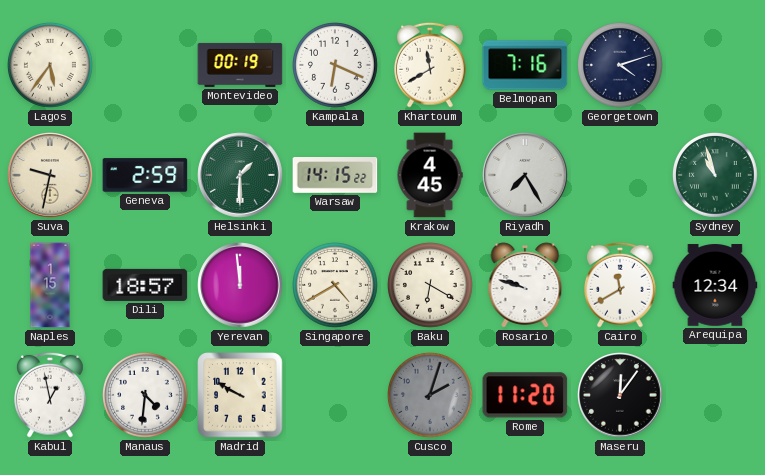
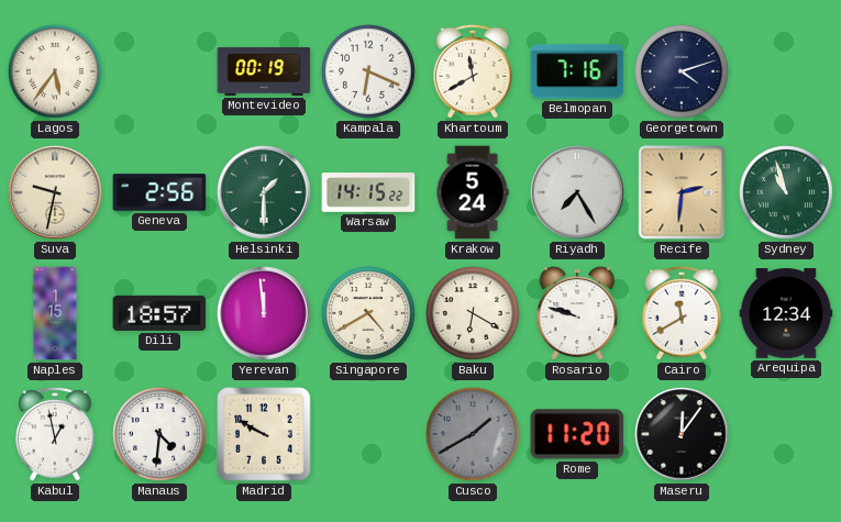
Geneva: 2:59 -> 2:56
Krakow: 4:45 -> 5:24
Recife: none -> 2:31
Cusco: 2:03 -> 1:40
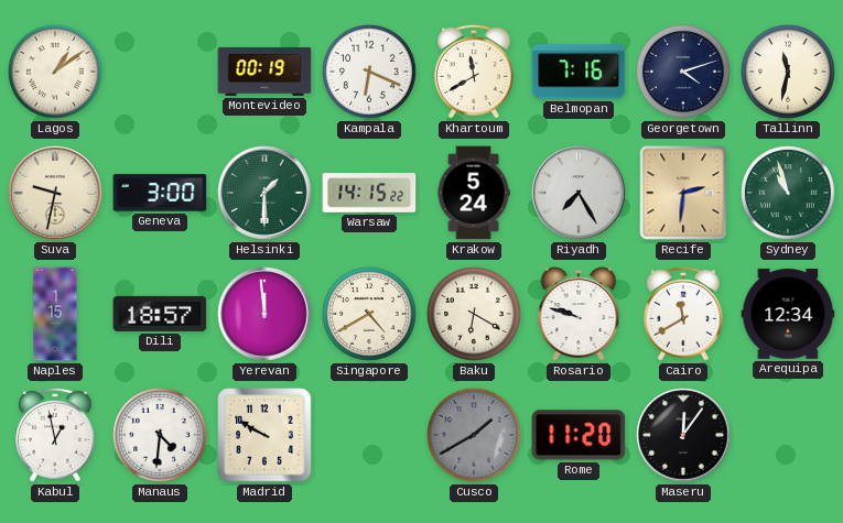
Lagos: 5:36 -> 1:09
Tallinn: none -> 11:32
Geneva: 2:56 -> 3:00
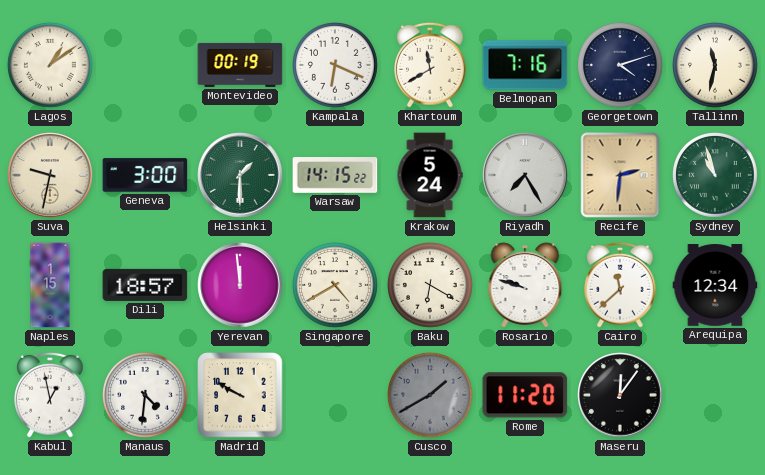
Cairo: 11:40 -> 11:38
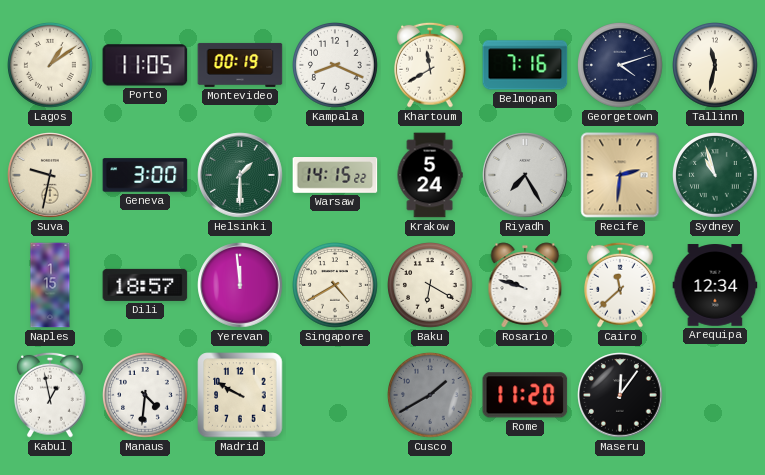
Porto: none -> 11:05
Kampala: 6:19 -> 8:19
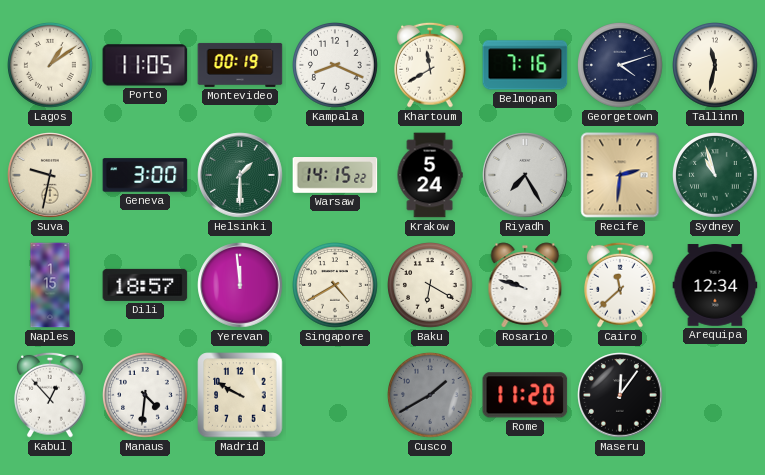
Kabul: 12:58 -> 12:53
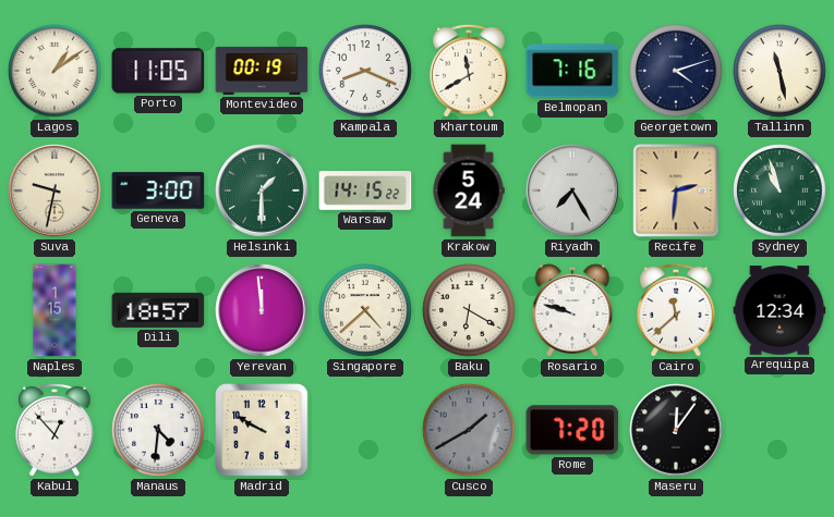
Tallinn: 11:32 -> 11:28
Singapore: 4:40 -> 4:38
Rome: 11:20 -> 7:20
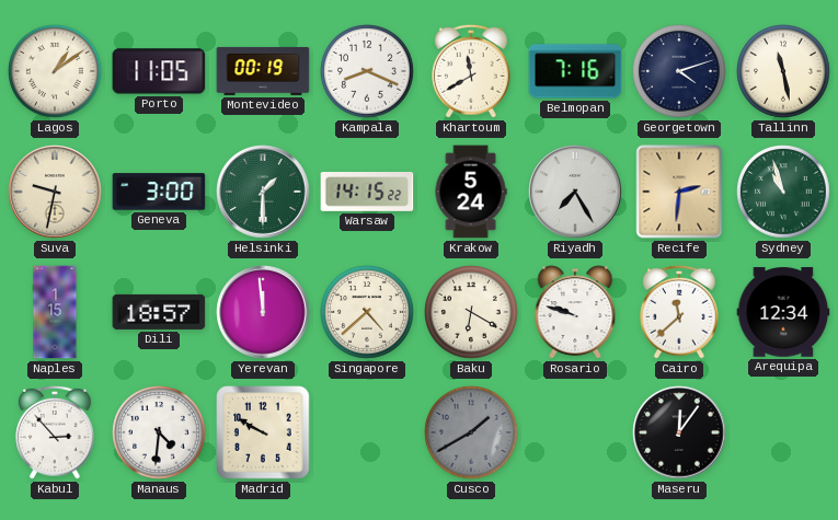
Kabul: 12:53 -> 2:53
Rome: 7:20 -> none
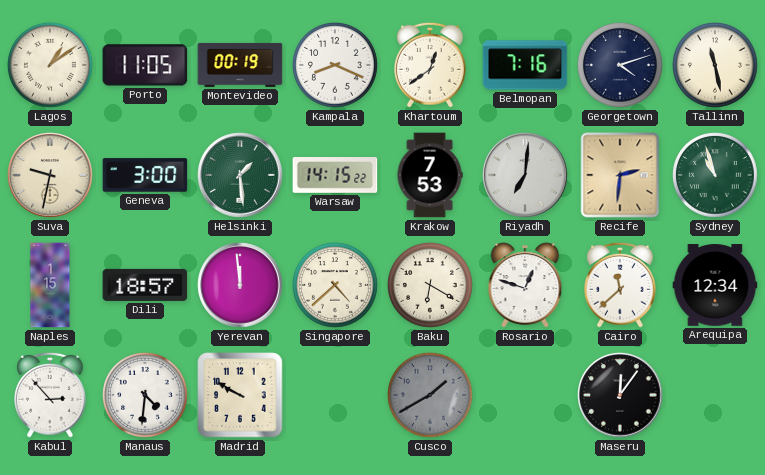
Khartoum: 11:40 -> 12:39
Helsinki: 1:30 -> 1:29
Krakow: 5:24 -> 7:53
Riyadh: 7:25 -> 7:01
Rosario: 9:48 -> 12:48
